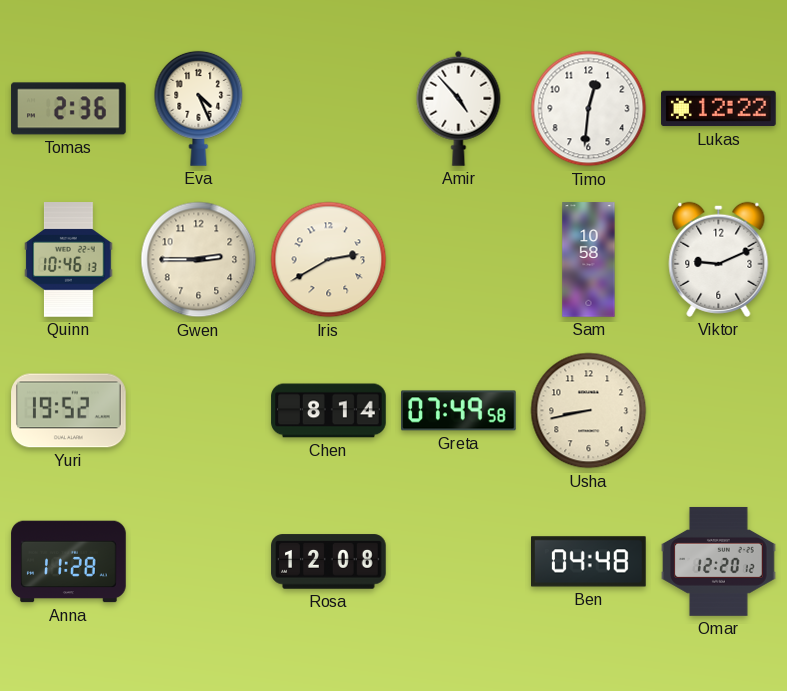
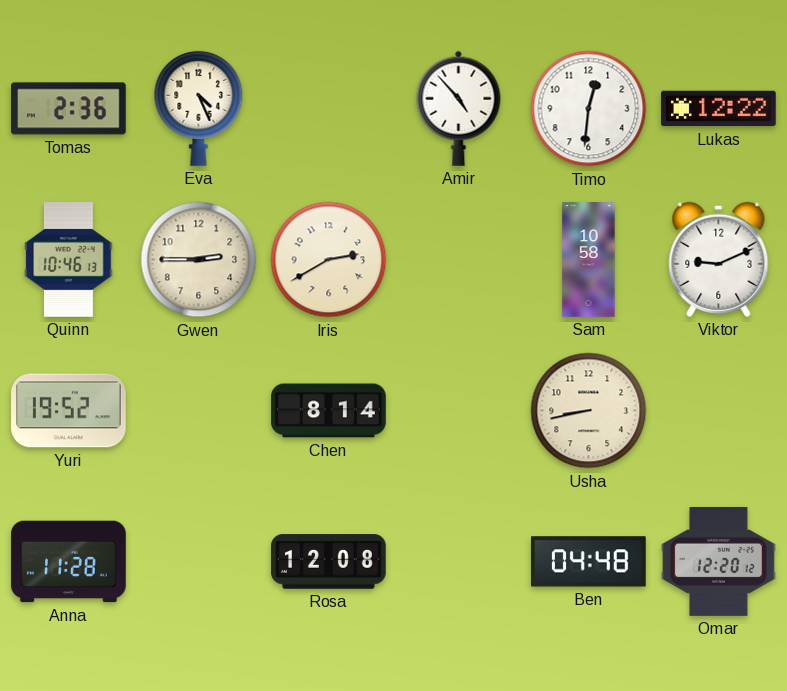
Greta: 07:49 -> none
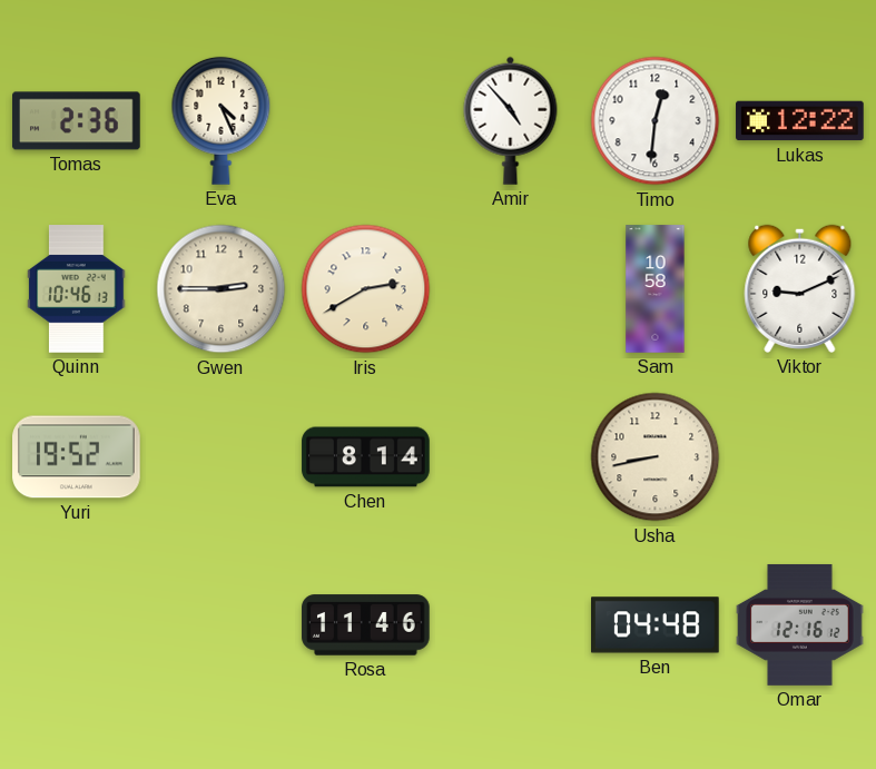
Anna: 11:28 -> none
Rosa: 12:08 -> 11:46
Omar: 12:20 -> 12:16
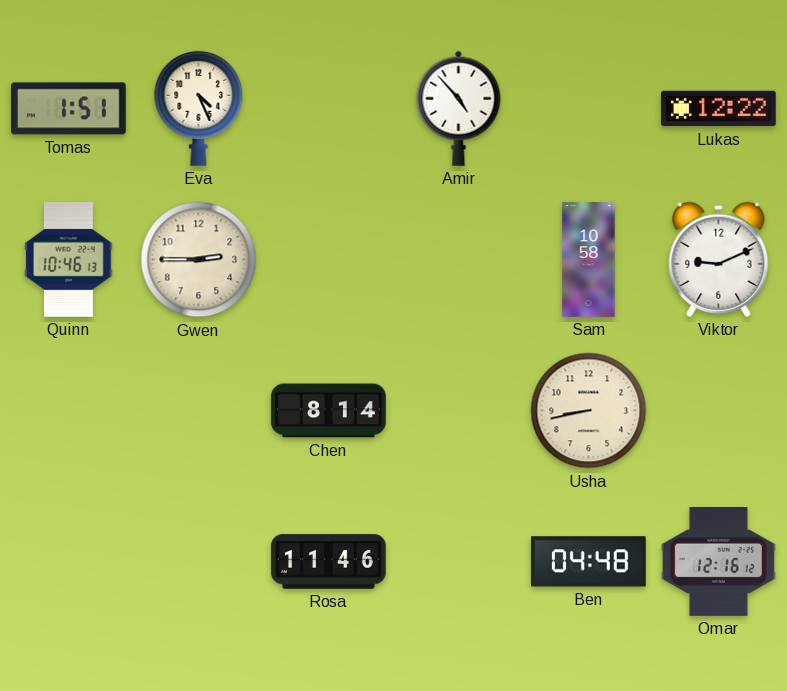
Tomas: 2:36 -> 1:51
Timo: 12:31 -> none
Iris: 2:40 -> none
Yuri: 19:52 -> none
